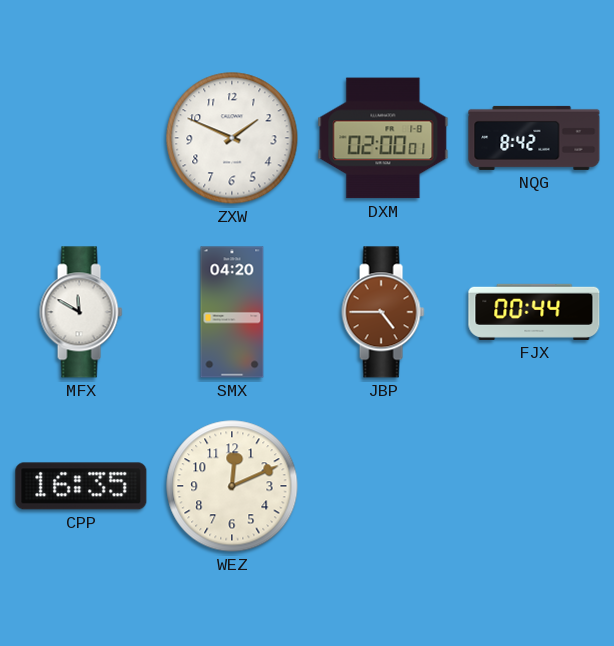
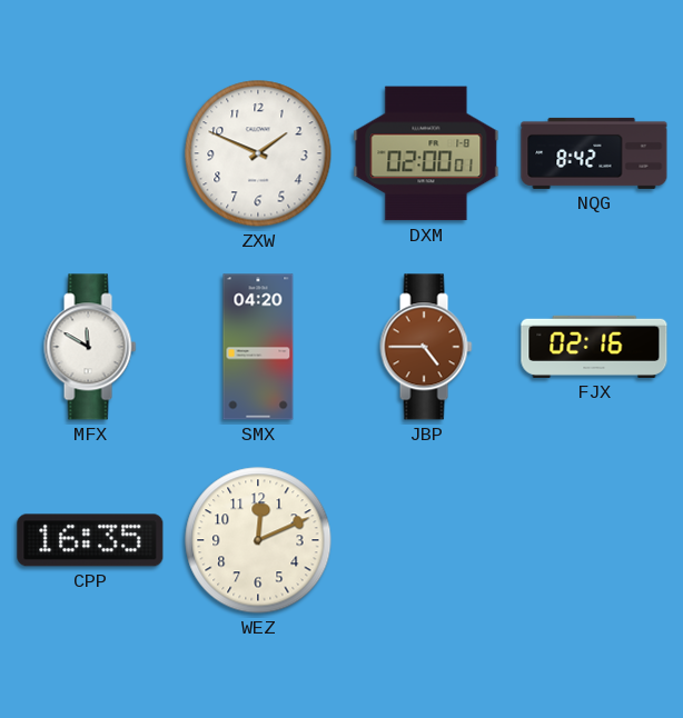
FJX: 00:44 -> 02:16
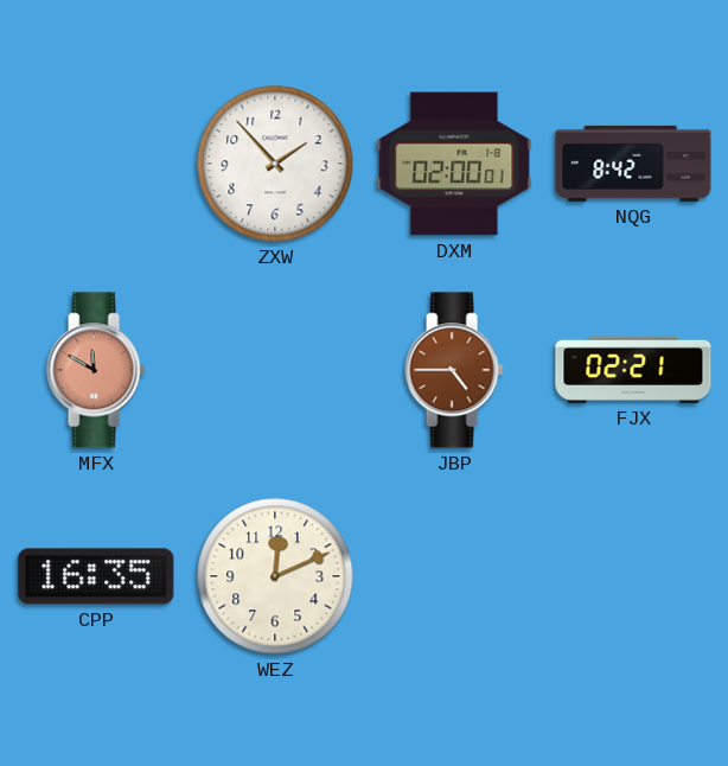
ZXW: 1:49 -> 1:53
MFX dial: white -> salmon
SMX: 04:20 -> none
FJX: 02:16 -> 02:21
